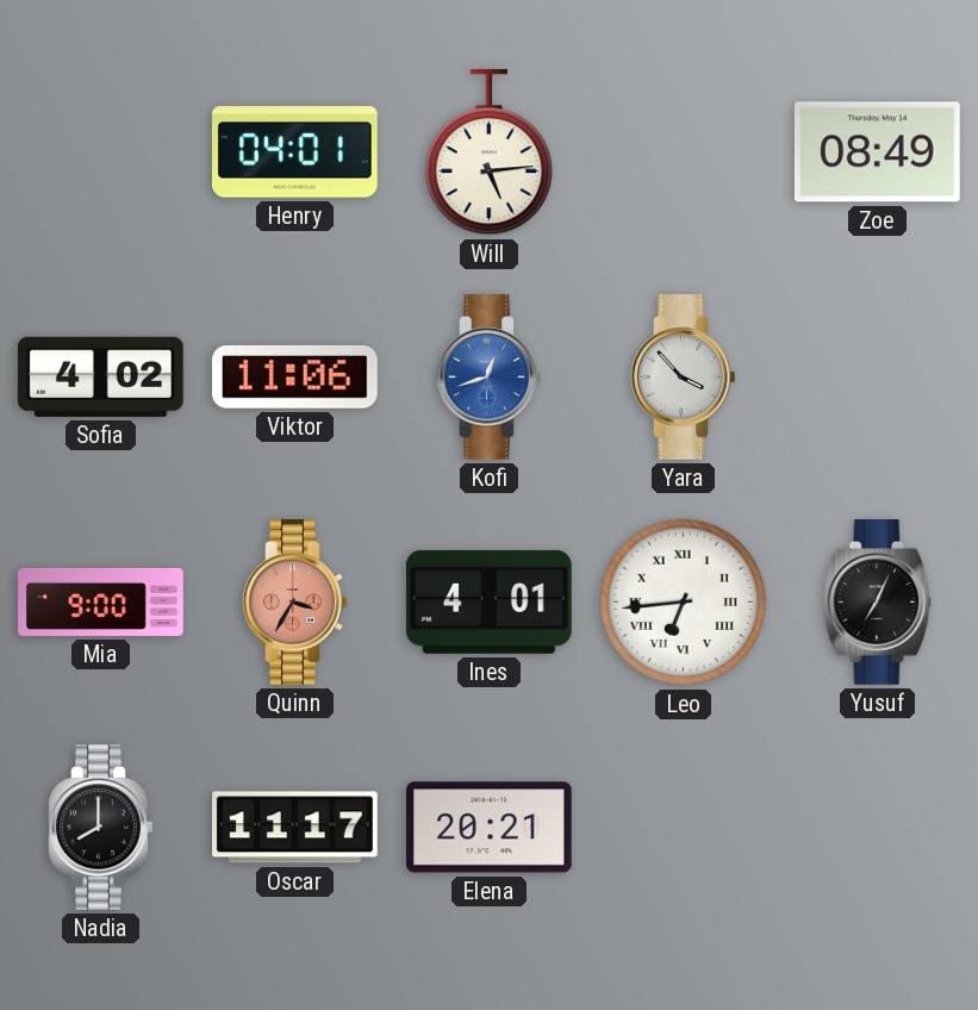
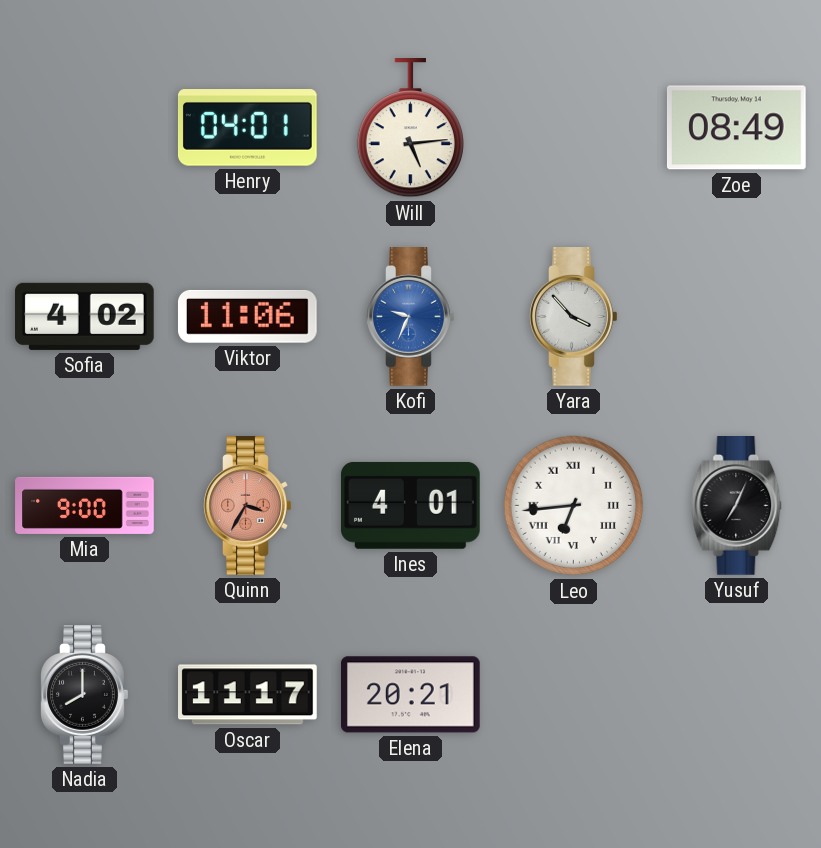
Kofi: 12:42 -> 9:34
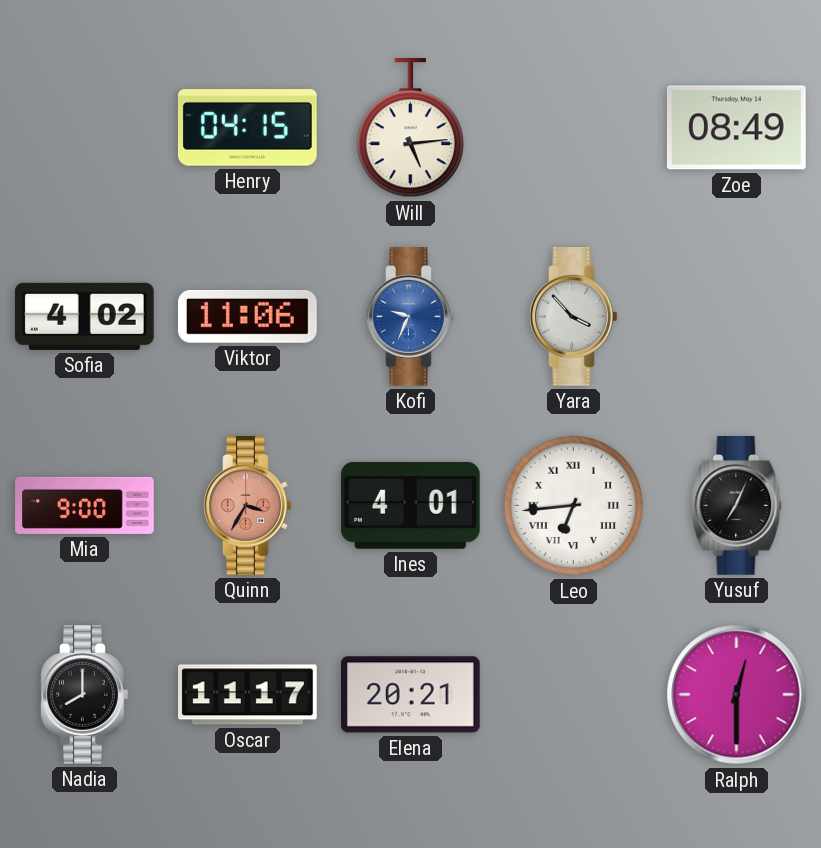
Henry: 04:01 -> 04:15
Ralph: none -> 12:30
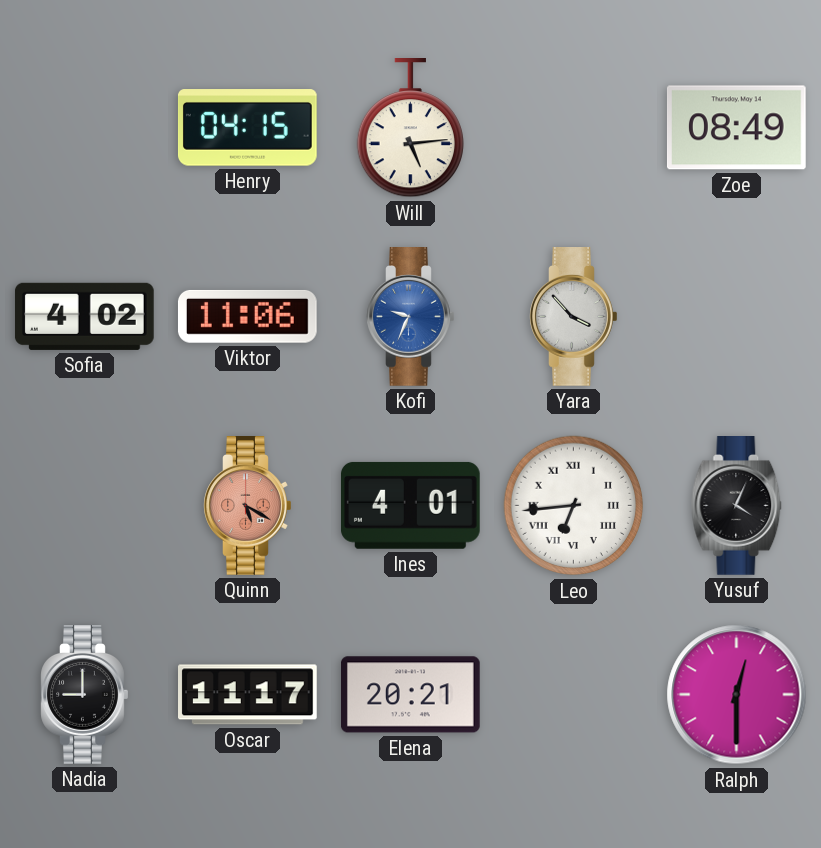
Mia: 9:00 -> none
Quinn: 3:35 -> 5:20
Yusuf: 7:04 -> 4:04
Nadia: 8:00 -> 9:00
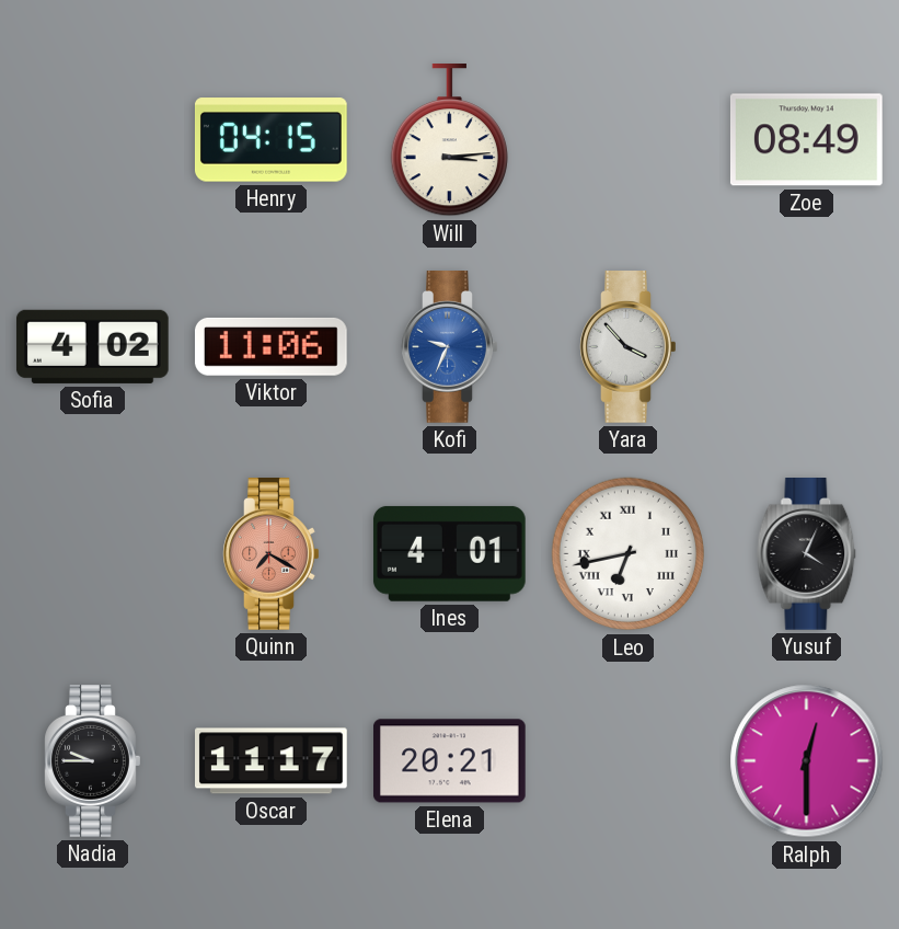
Will: 5:14 -> 3:14
Quinn: 5:20 -> 7:20
Leo: 6:44 -> 6:43
Nadia: 9:00 -> 9:45
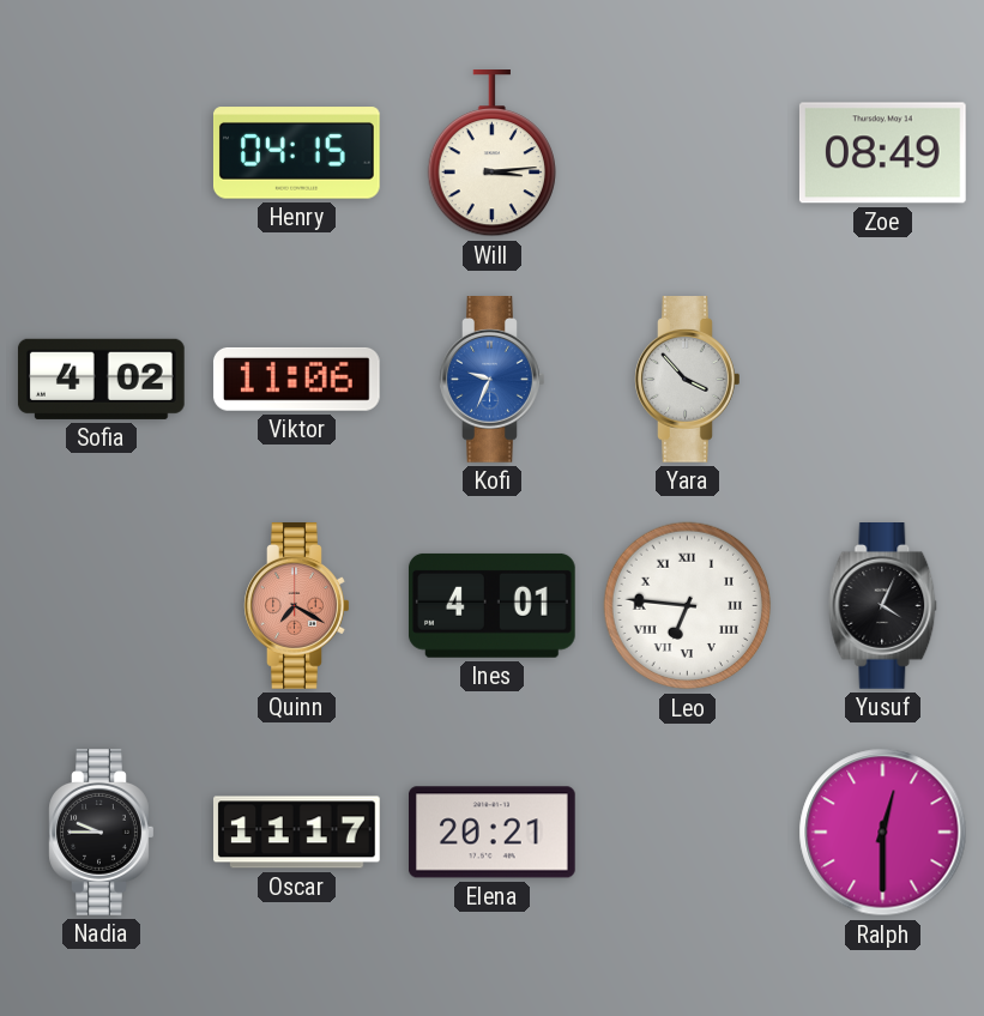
Leo: 6:43 -> 6:46
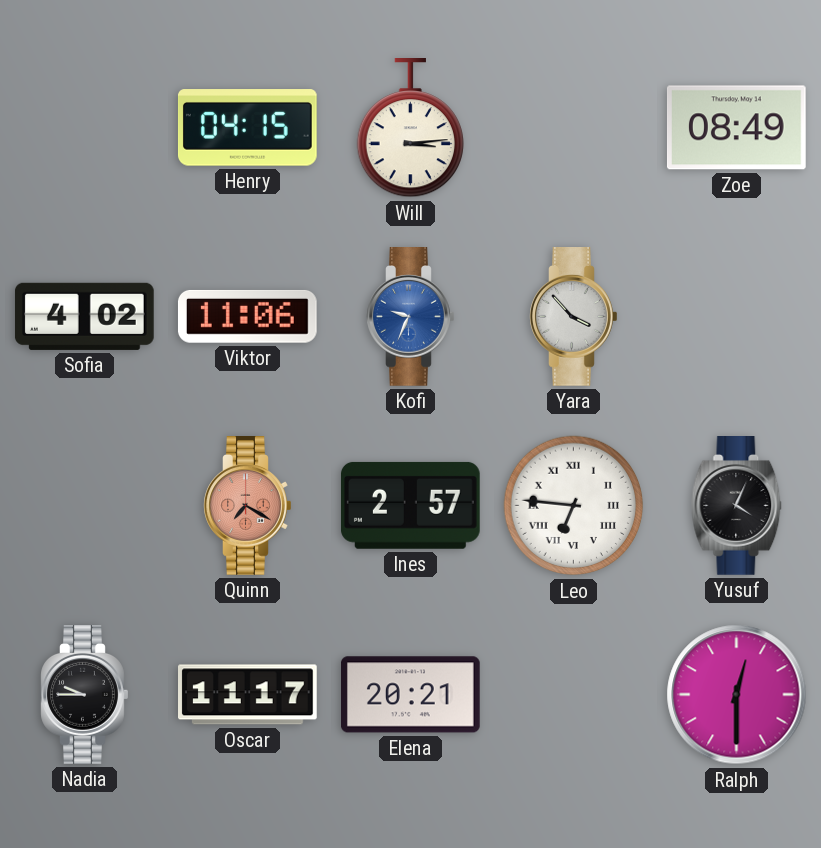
Ines: 4:01 -> 2:57
